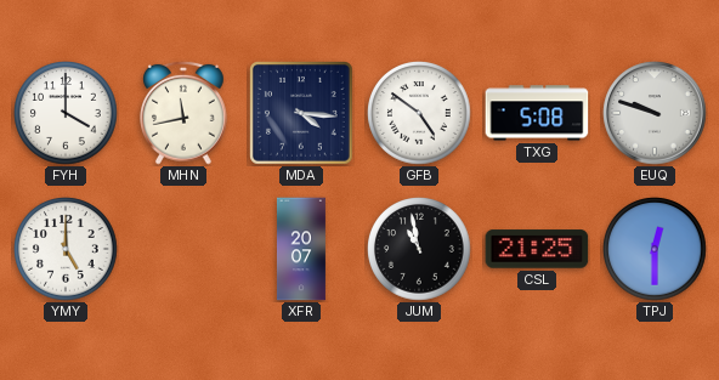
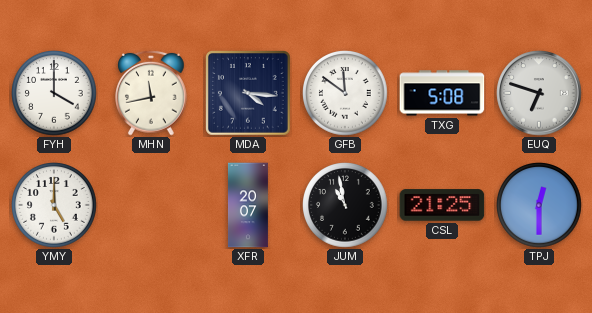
GFB: 4:51 -> 11:51
EUQ: 9:48 -> 6:48
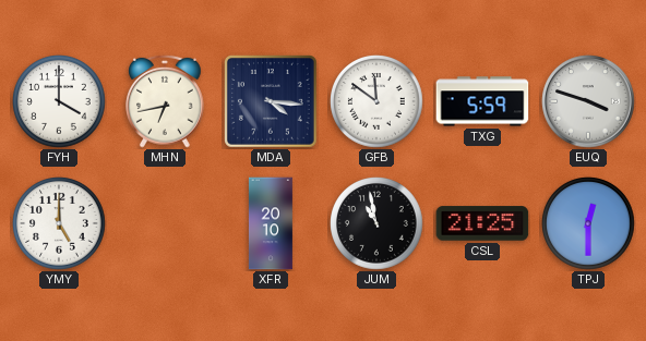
MHN: 11:43 -> 6:43
TXG: 5:08 -> 5:59
EUQ: 6:48 -> 3:48
XFR: 20:07 -> 20:10
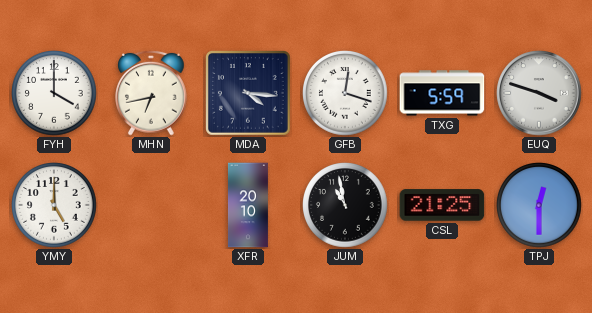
GFB: 11:51 -> 12:18
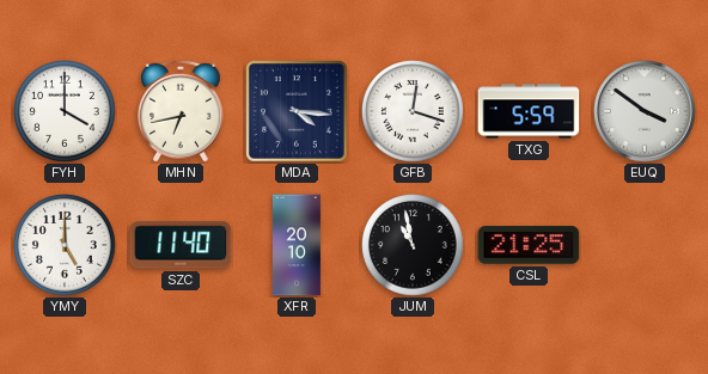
EUQ: 3:48 -> 3:51
SZC: none -> 11:40
TPJ: 12:30 -> none
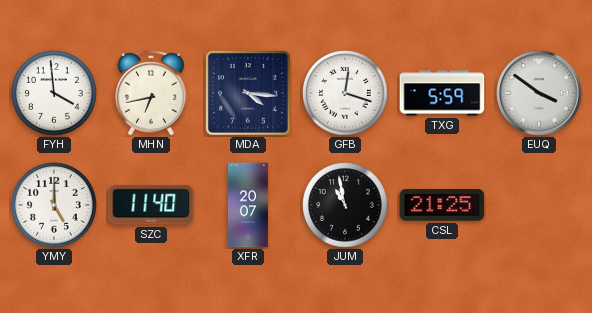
FYH: 4:00 -> 3:59
XFR: 20:10 -> 20:07
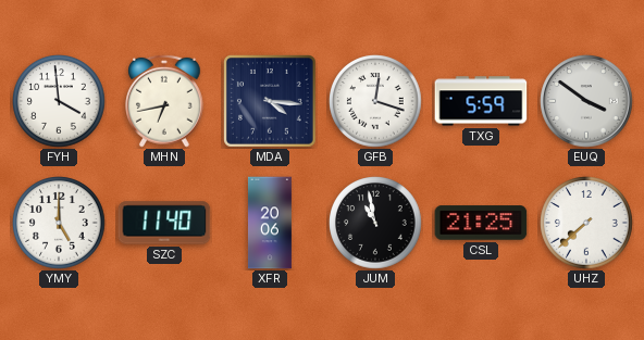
XFR: 20:07 -> 20:06
UHZ: none -> 7:38
